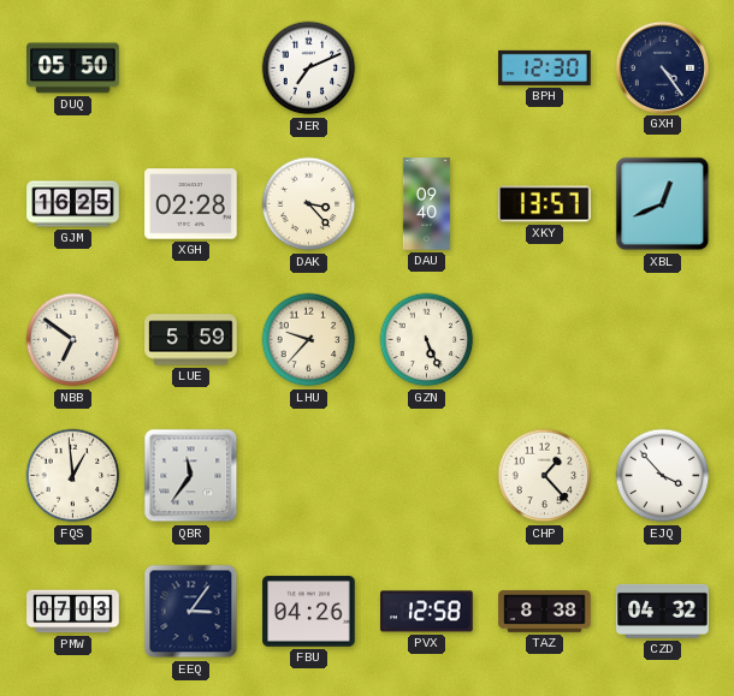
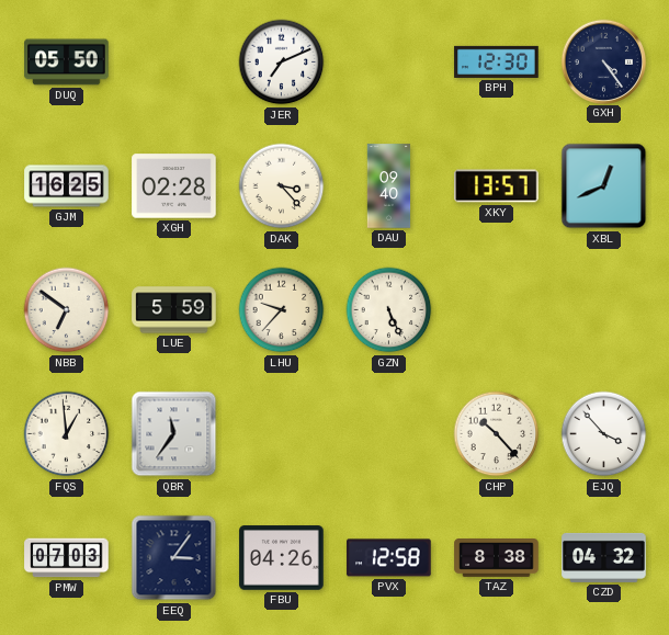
CHP: 1:23 -> 10:23
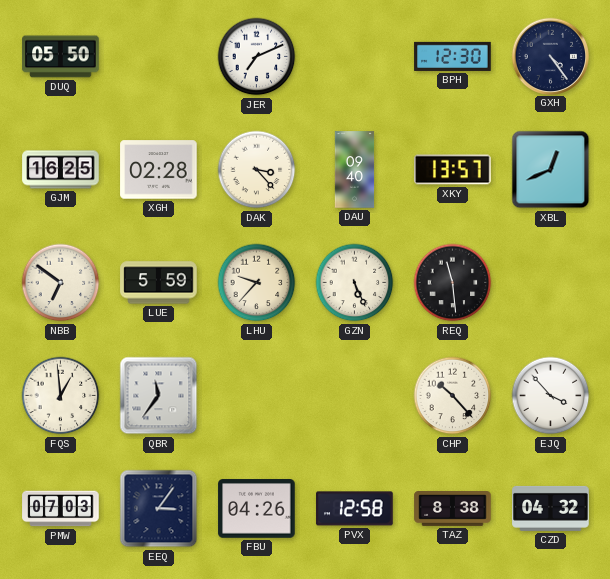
REQ: none -> 11:29
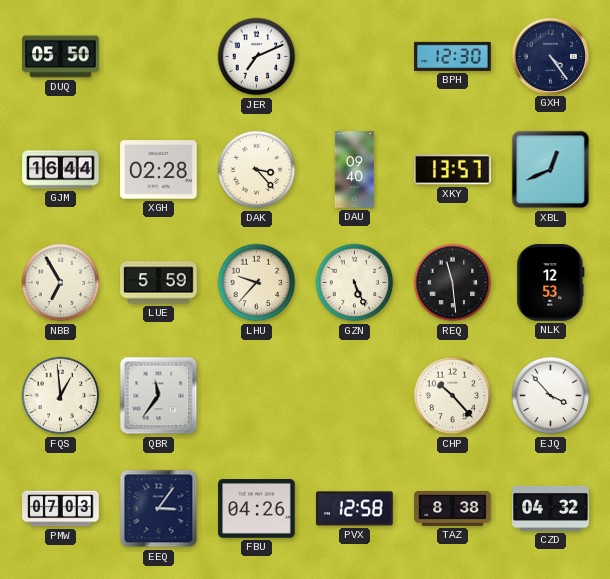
GJM: 16:25 -> 16:44
NBB: 6:51 -> 6:55
NLK: none -> 12:53
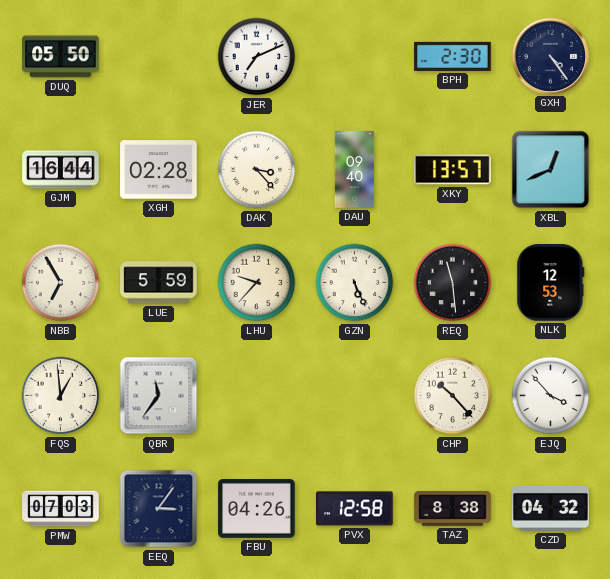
BPH: 12:30 -> 2:30
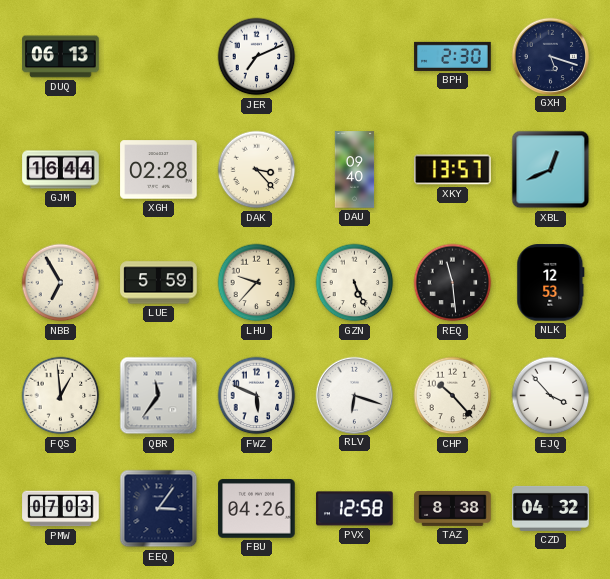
DUQ: 05:50 -> 06:13
GXH: 4:24 -> 5:18
FWZ: none -> 5:49
RLV: none -> 6:18
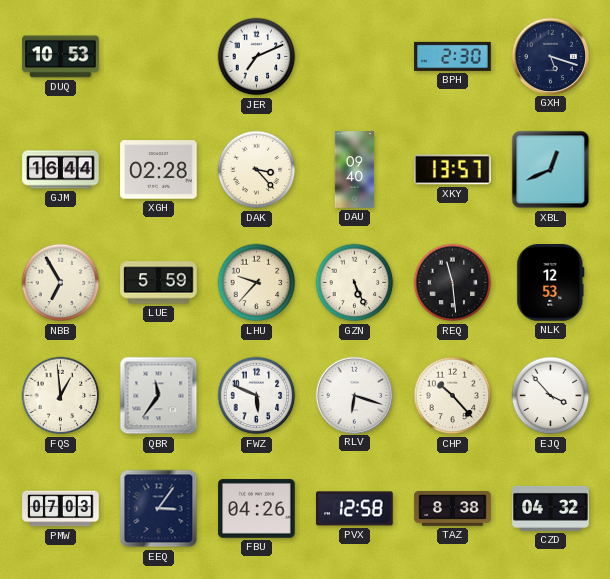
DUQ: 06:13 -> 10:53
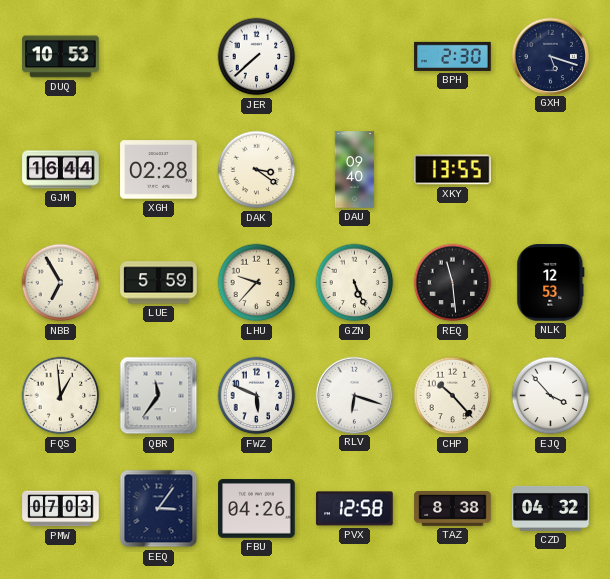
JER: 7:11 -> 7:38
DAK: 3:23 -> 3:21
XKY: 13:57 -> 13:55
XBL: 12:41 -> none
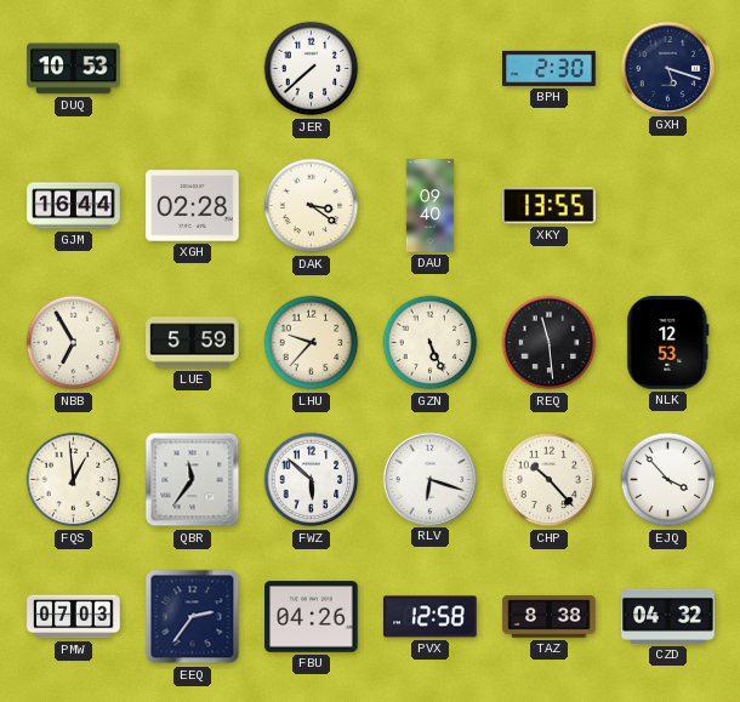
FWZ: 5:49 -> 5:52
EEQ: 3:06 -> 2:36
